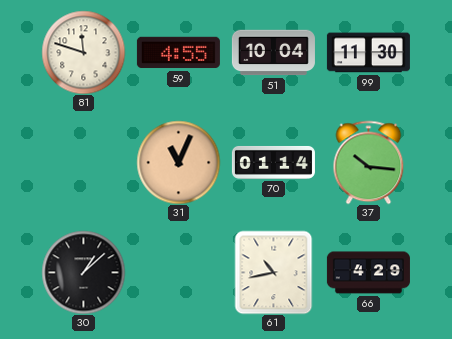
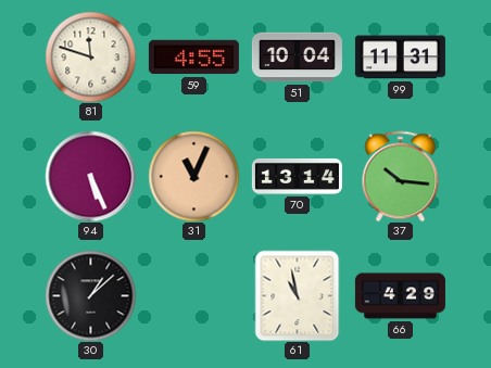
99: 11:30 -> 11:31
94: none -> 5:26
70: 01:14 -> 13:14
61: 10:43 -> 10:58
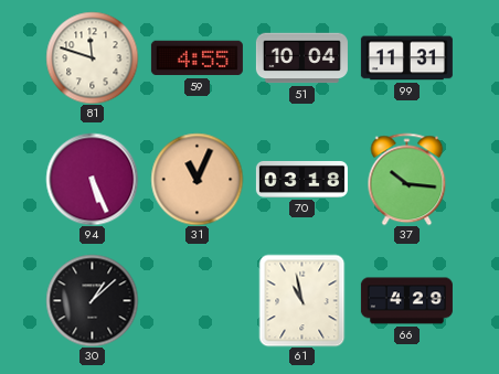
70: 13:14 -> 03:18
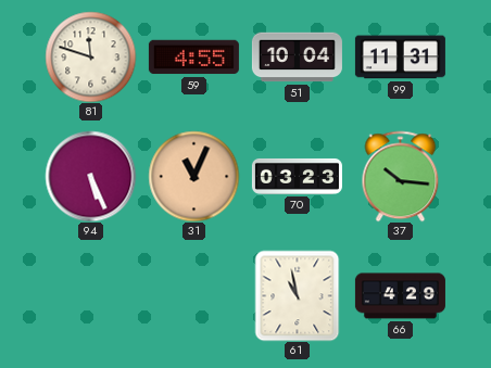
70: 03:18 -> 03:23
30: 1:08 -> none
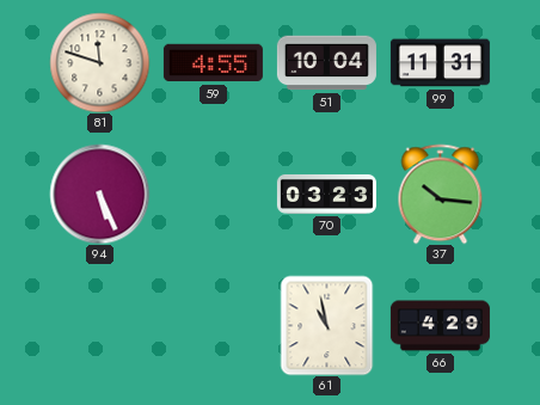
31: 11:04 -> none
